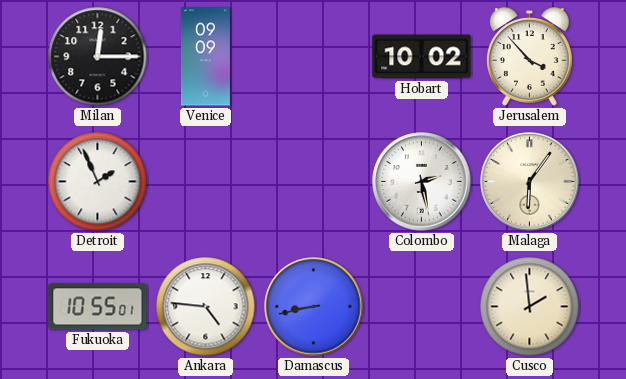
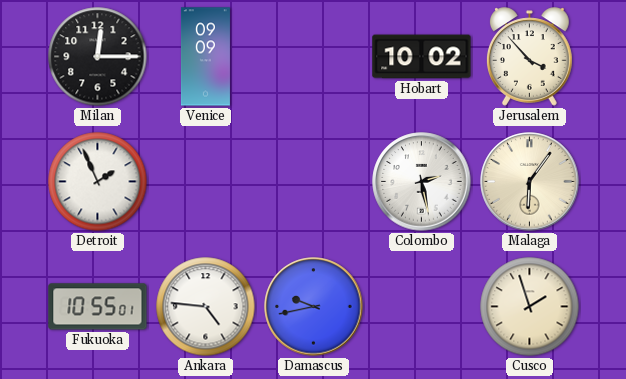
Damascus: 8:43 -> 9:43
Cusco: 1:59 -> 1:57
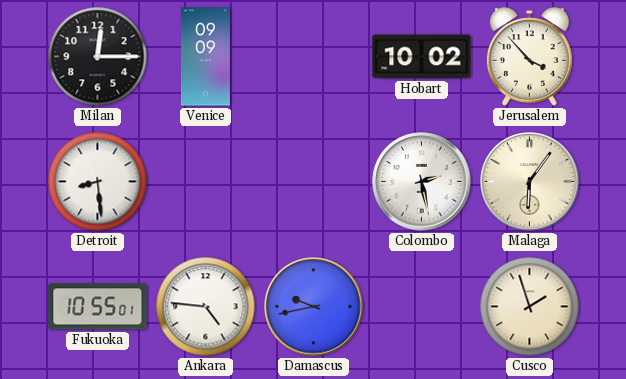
Detroit: 1:56 -> 8:29
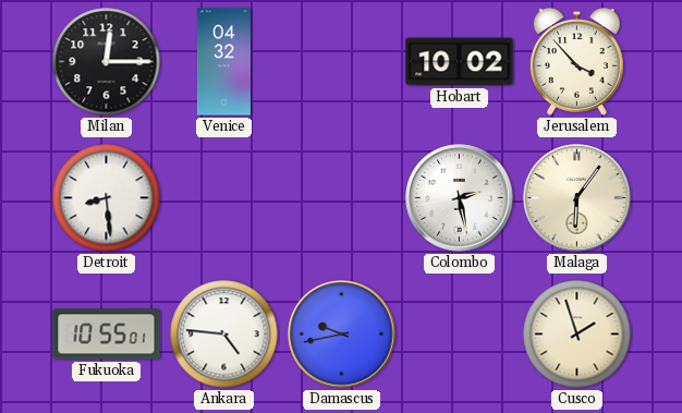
Venice: 09:09 -> 04:32
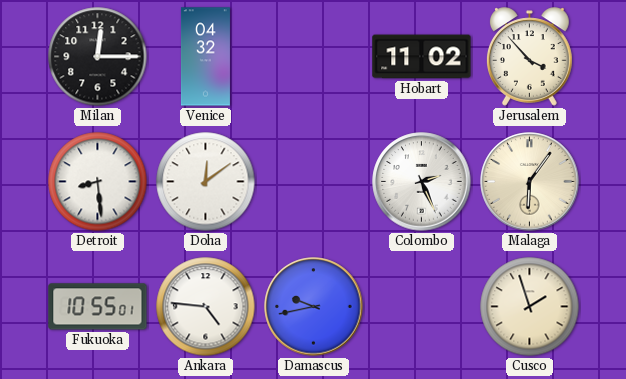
Hobart: 10:02 -> 11:02
Doha: none -> 12:09
Colombo: 2:28 -> 2:26
